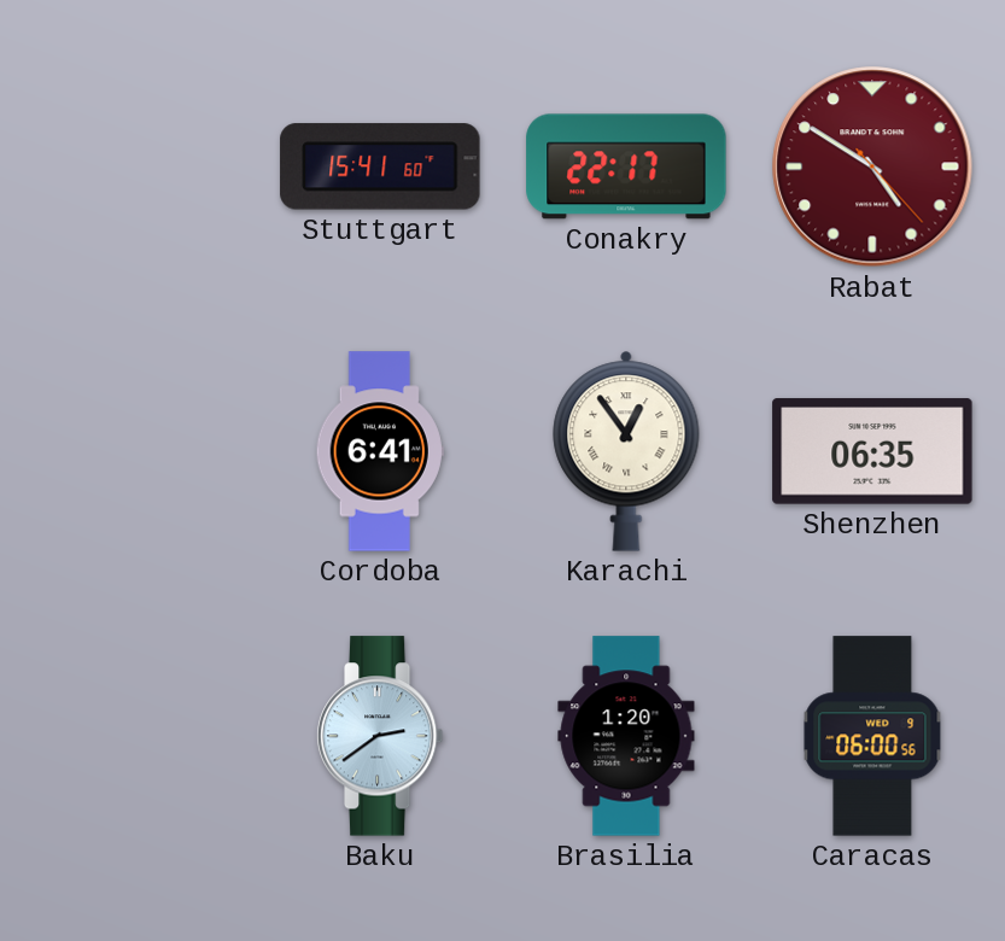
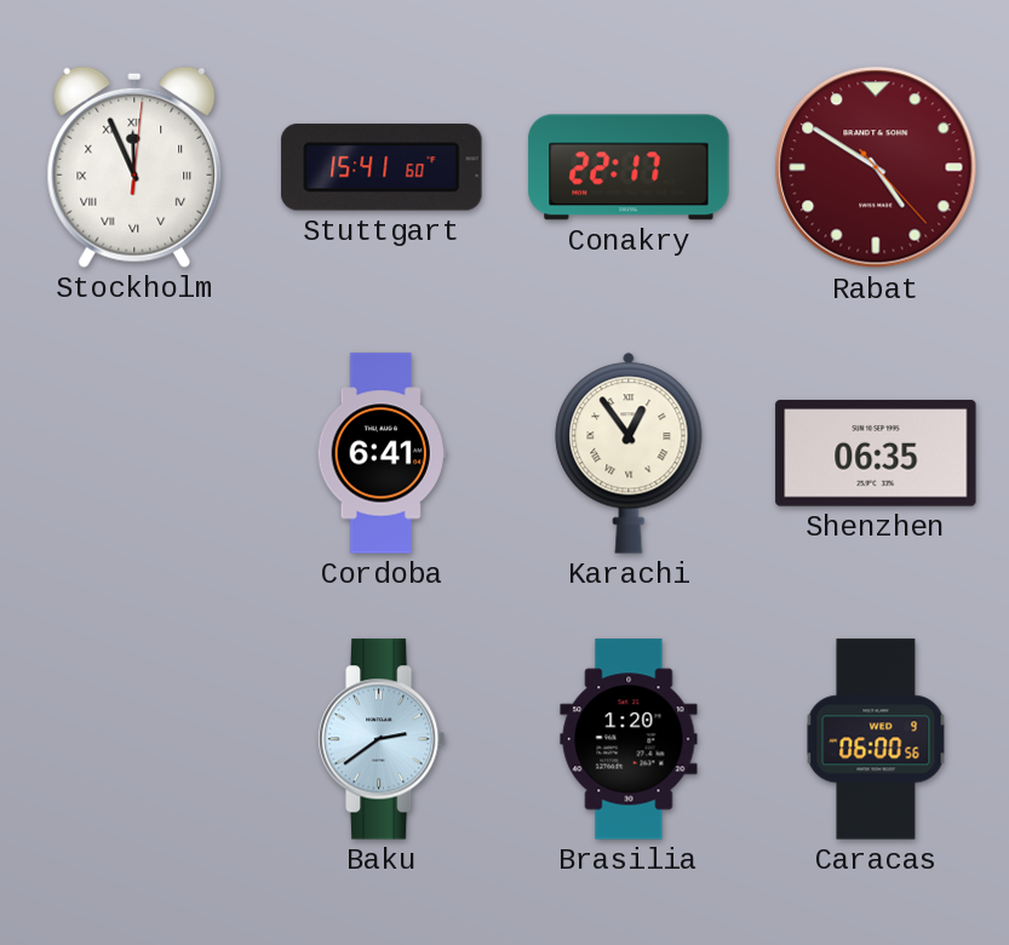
Stockholm: none -> 11:56
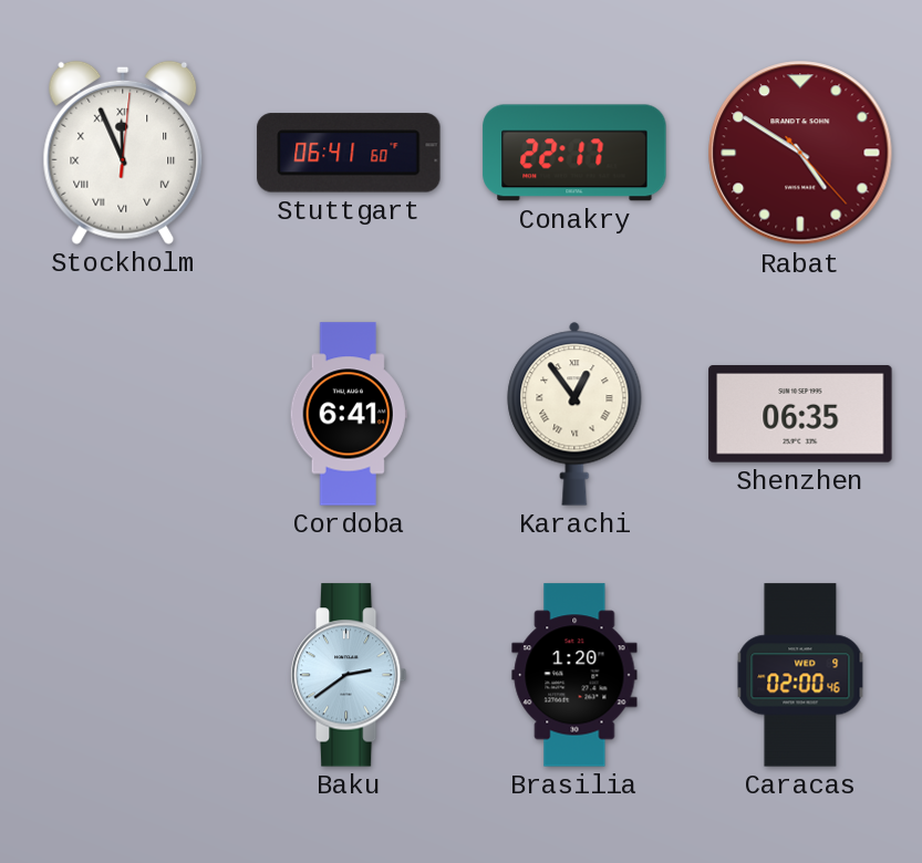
Stuttgart: 15:41 -> 06:41
Caracas: 06:00 -> 02:00
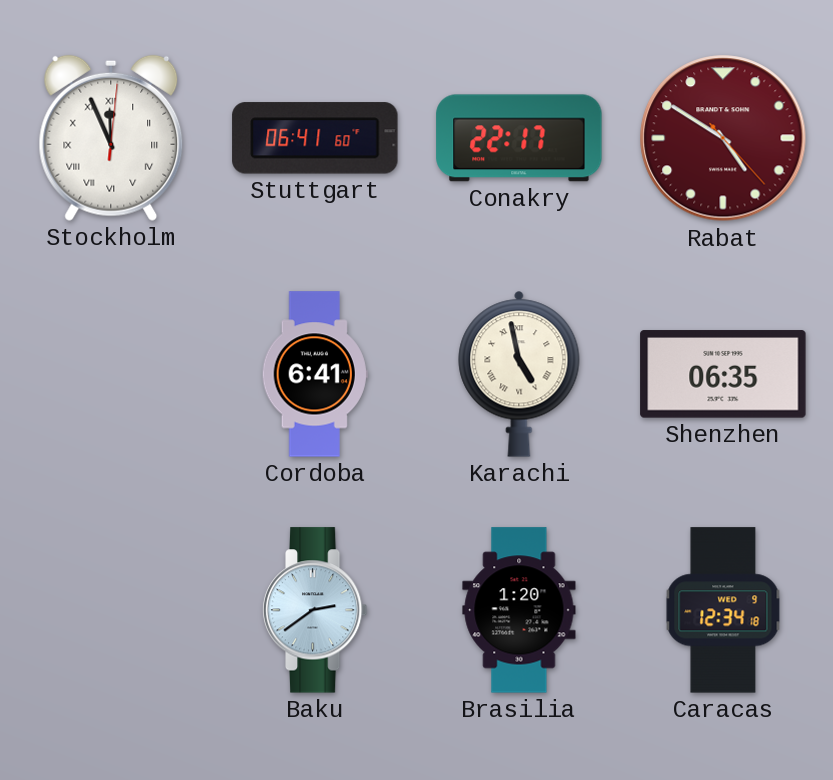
Karachi: 12:54 -> 4:58
Caracas: 02:00 -> 12:34
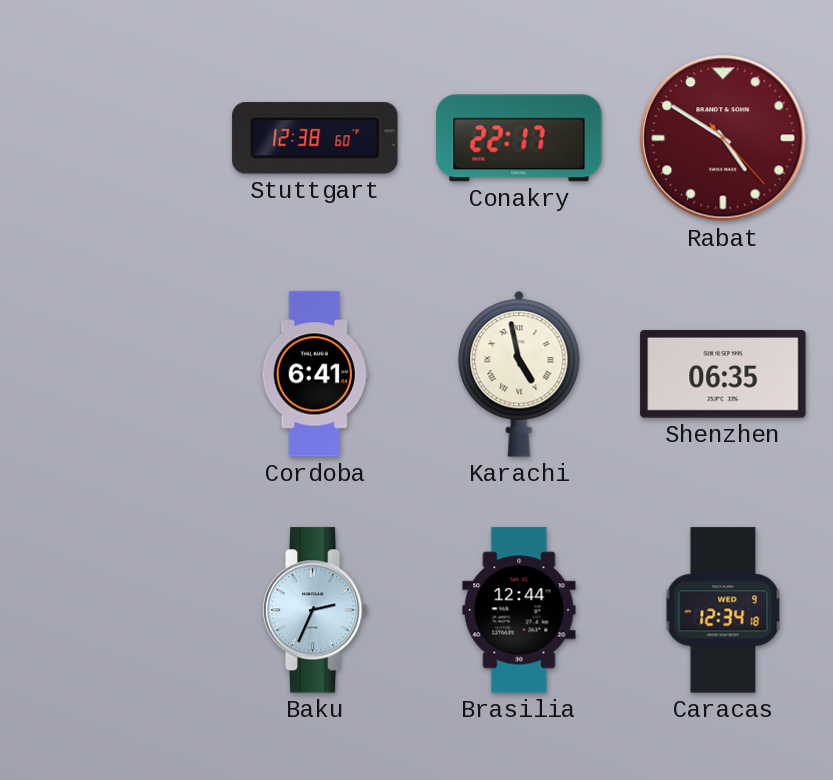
Stockholm: 11:56 -> none
Stuttgart: 06:41 -> 12:38
Baku: 2:39 -> 2:34
Brasilia: 1:20 -> 12:44
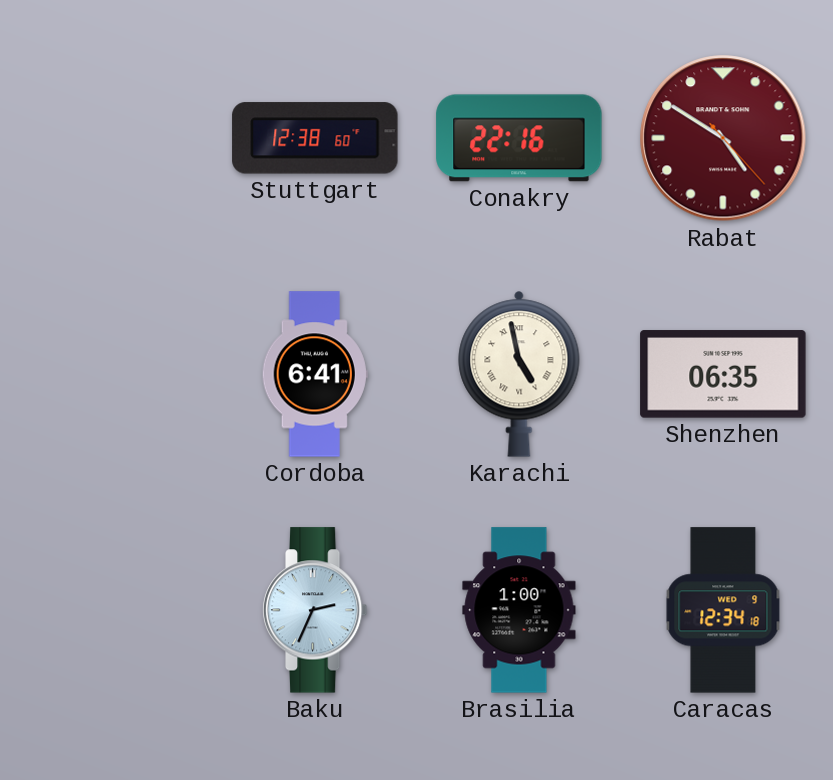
Conakry: 22:17 -> 22:16
Brasilia: 12:44 -> 1:00
